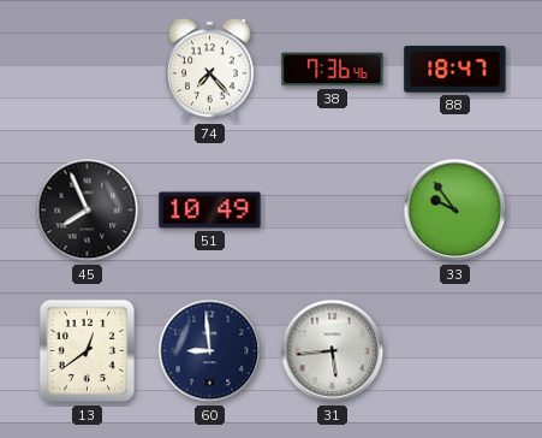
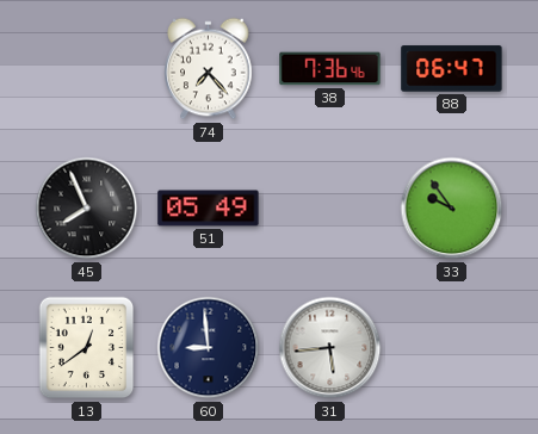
88: 18:47 -> 06:47
51: 10:49 -> 05:49
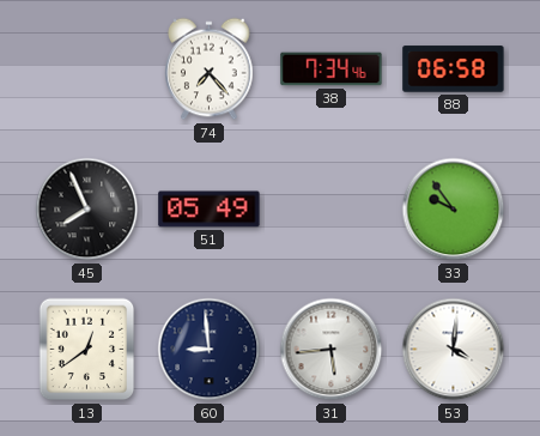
38: 7:36 -> 7:34
88: 06:47 -> 06:58
53: none -> 4:01
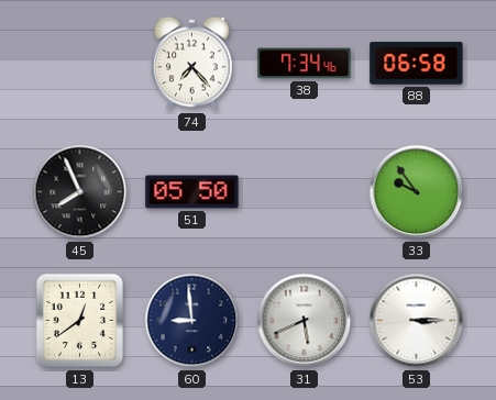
51: 05:49 -> 05:50
31: 5:44 -> 5:41
53: 4:01 -> 3:15
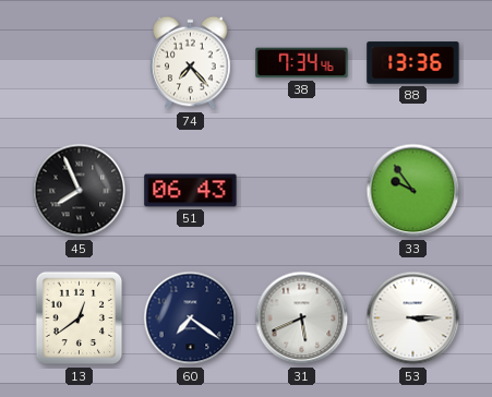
88: 06:58 -> 13:36
51: 05:50 -> 06:43
60: 8:59 -> 7:21
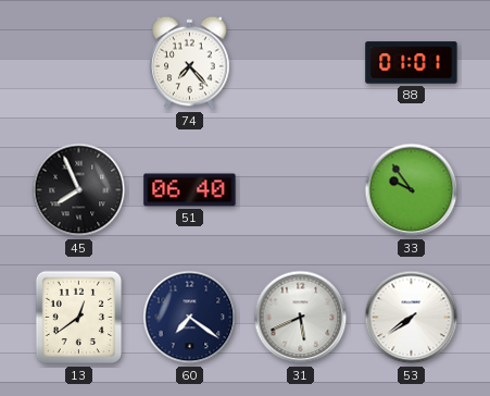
38: 7:34 -> none
88: 13:36 -> 01:01
51: 06:43 -> 06:40
53: 3:15 -> 7:39
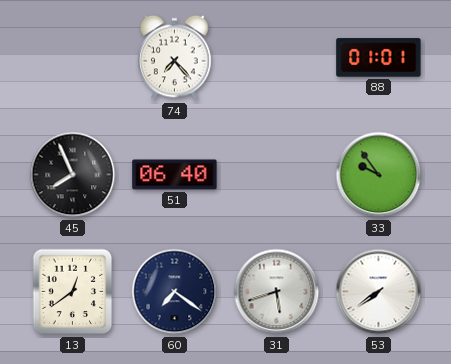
31: 5:41 -> 5:42
